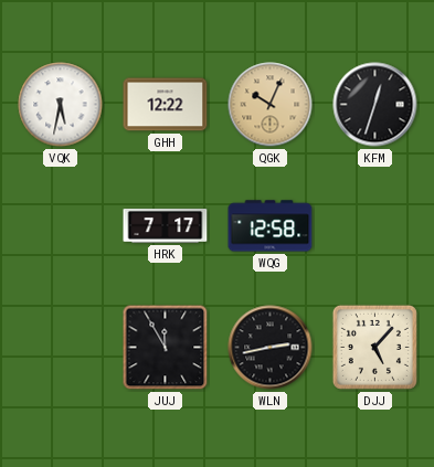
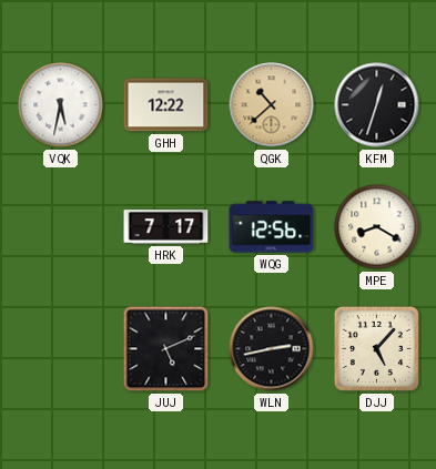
QGK: 10:04 -> 10:38
WQG: 12:58 -> 12:56
MPE: none -> 8:20
JUJ: 11:55 -> 5:11
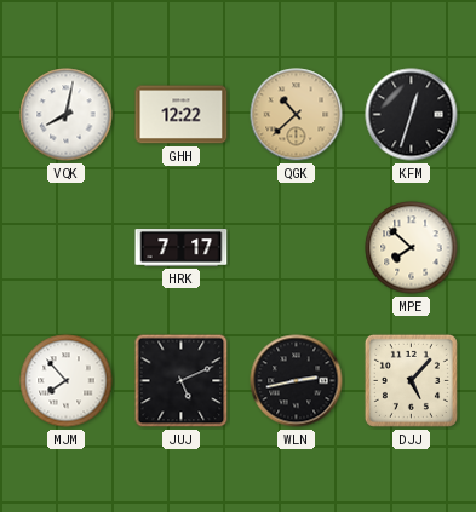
VQK: 5:32 -> 8:02
WQG: 12:56 -> none
MPE: 8:20 -> 7:52
MJM: none -> 7:53
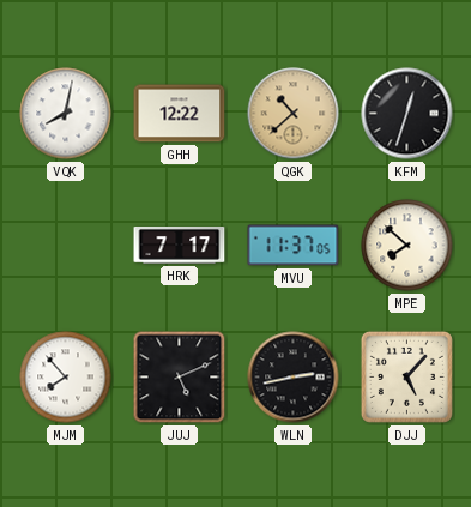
MVU: none -> 11:37
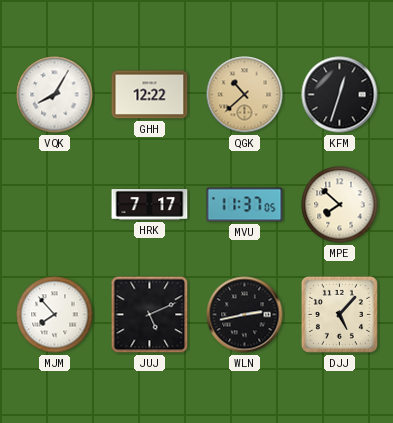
VQK: 8:02 -> 8:05
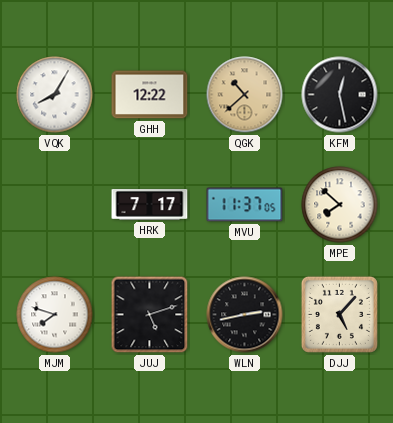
KFM: 12:33 -> 12:28
MJM: 7:53 -> 7:48
JUJ: 5:11 -> 5:12
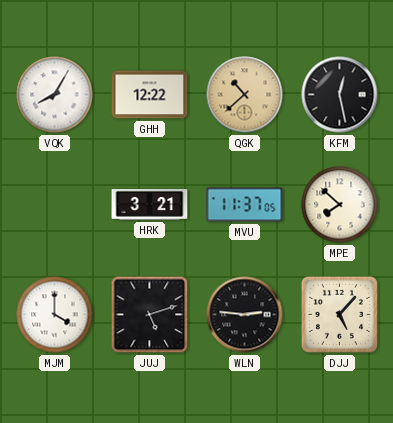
HRK: 7:17 -> 3:21
MJM: 7:48 -> 4:00
WLN: 2:43 -> 2:46
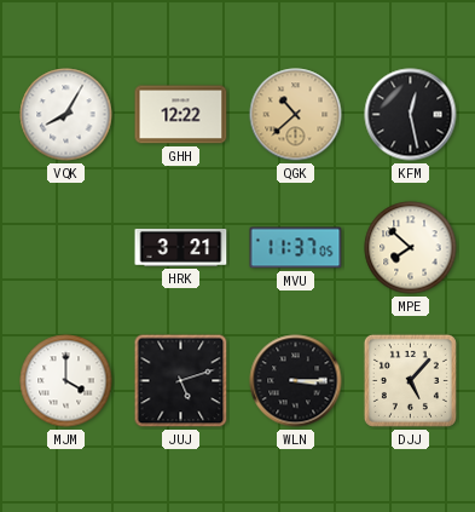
WLN: 2:46 -> 3:15
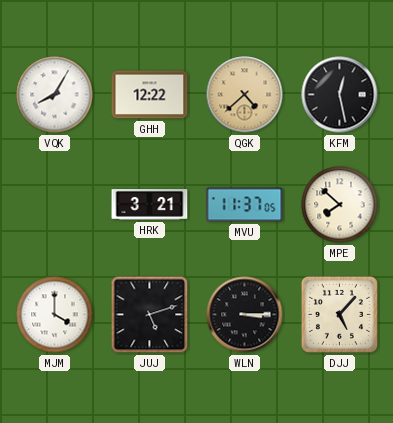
QGK: 10:38 -> 4:38
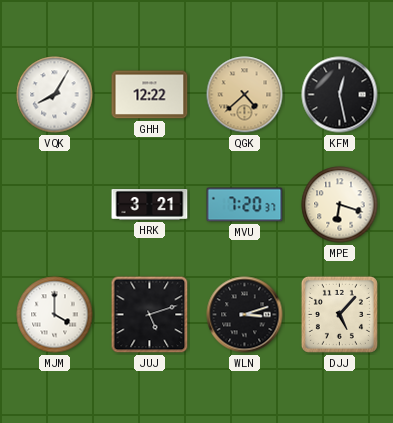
MVU: 11:37 -> 7:20
MPE: 7:52 -> 6:18
WLN: 3:15 -> 3:12
